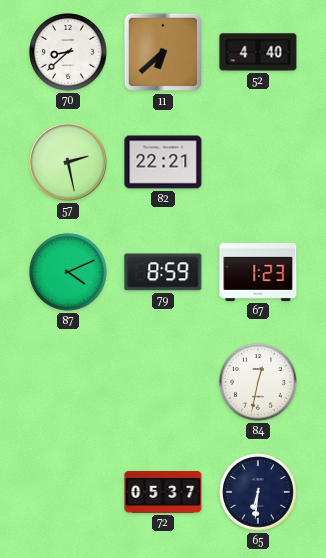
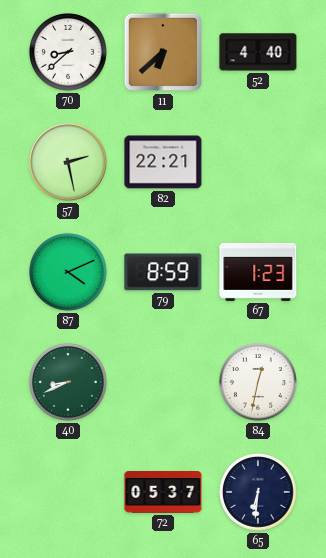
40: none -> 8:41
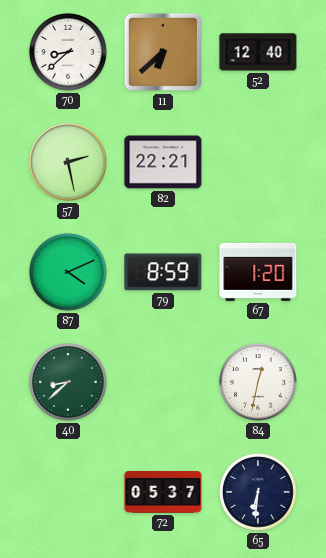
52: 4:40 -> 12:40
67: 1:23 -> 1:20
40: 8:41 -> 8:38
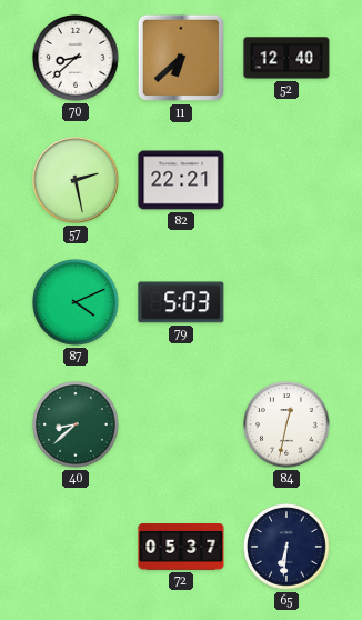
79: 8:59 -> 5:03
67: 1:20 -> none
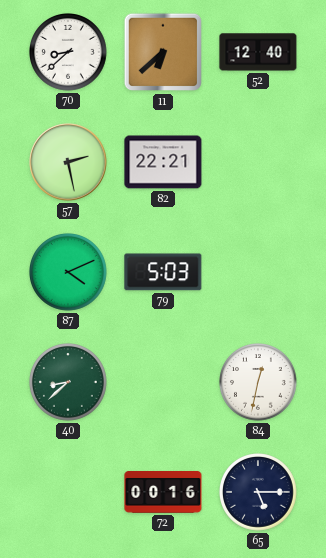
72: 05:37 -> 00:16
65: 6:31 -> 5:15
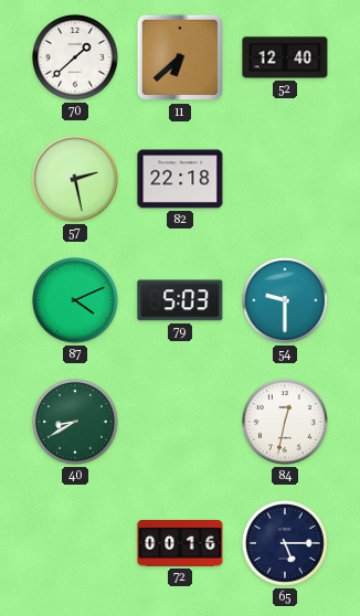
70: 8:38 -> 1:38
82: 22:21 -> 22:18
54: none -> 9:30
40: 8:38 -> 8:40
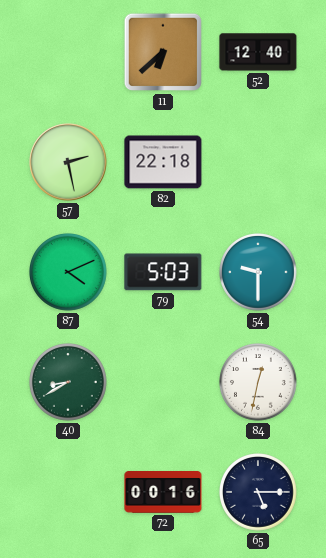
70: 1:38 -> none
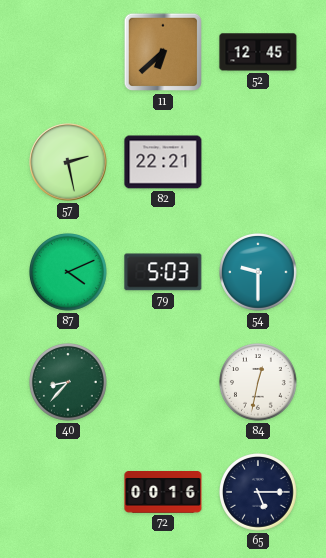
52: 12:40 -> 12:45
82: 22:18 -> 22:21
40: 8:40 -> 8:37
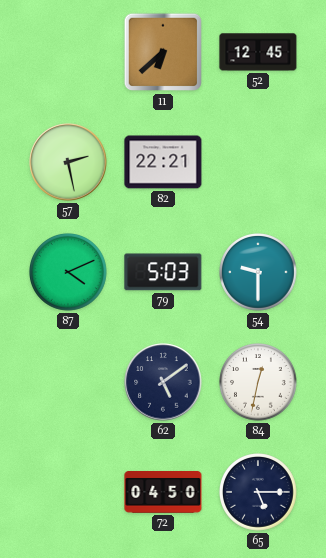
40: 8:37 -> none
62: none -> 5:09
72: 00:16 -> 04:50
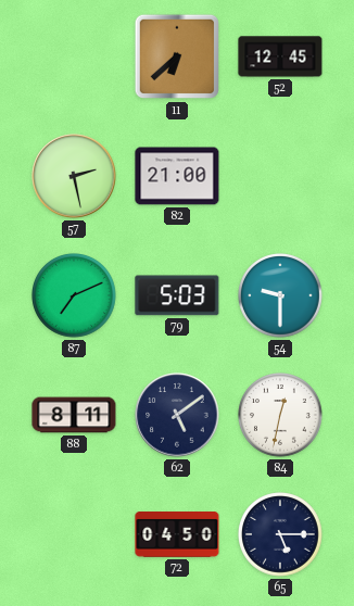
82: 22:21 -> 21:00
87: 4:11 -> 7:11
88: none -> 8:11
